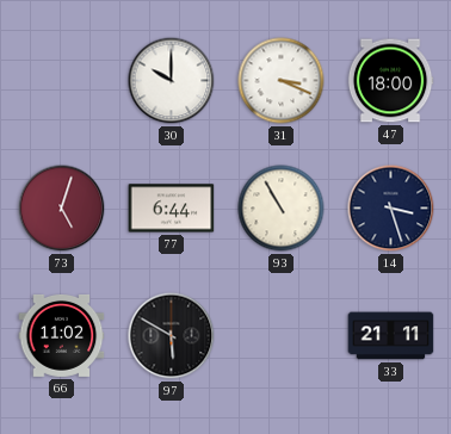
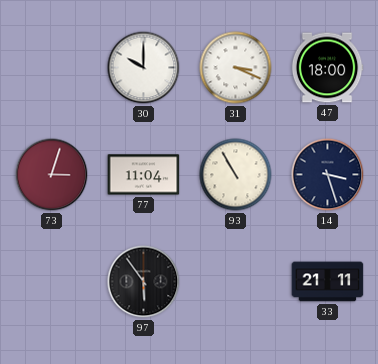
73: 5:03 -> 3:03
77: 6:44 -> 11:04
66: 11:02 -> none
97: 5:50 -> 5:54
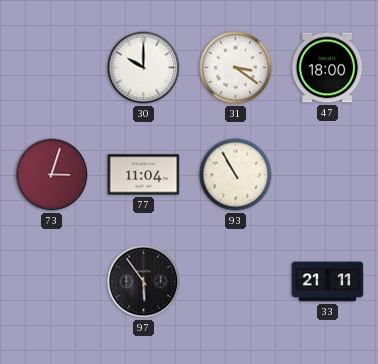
31: 3:19 -> 3:21
14: 3:27 -> none
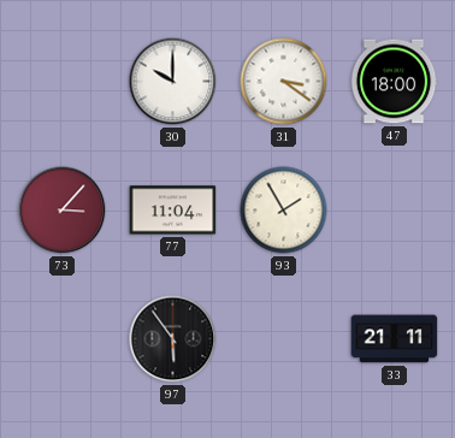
73: 3:03 -> 3:07
93: 10:55 -> 1:55
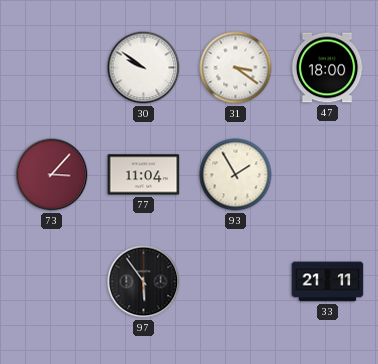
30: 10:00 -> 9:51
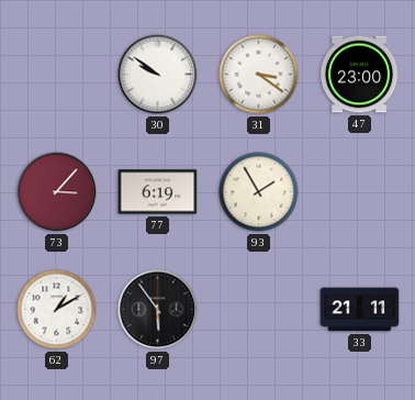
47: 18:00 -> 23:00
77: 11:04 -> 6:19
62: none -> 1:10
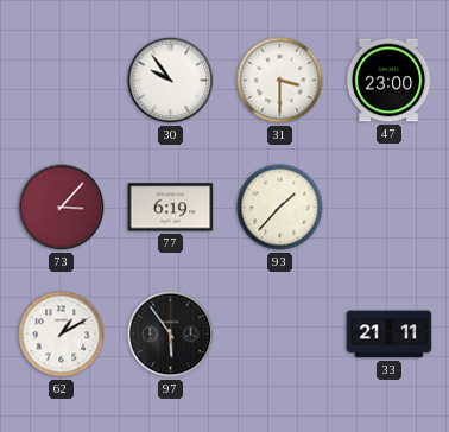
30: 9:51 -> 9:54
31: 3:21 -> 3:30
93: 1:55 -> 1:37
